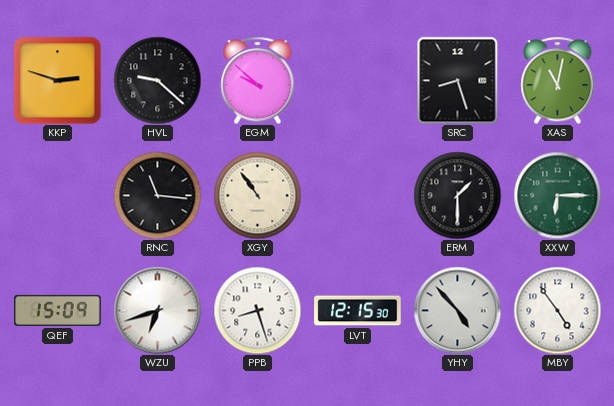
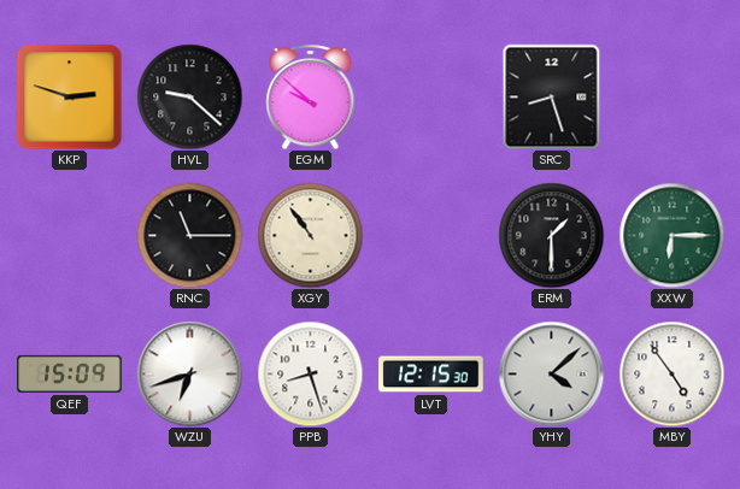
XAS: 11:02 -> none
RNC: 11:16 -> 11:15
YHY: 4:53 -> 4:08
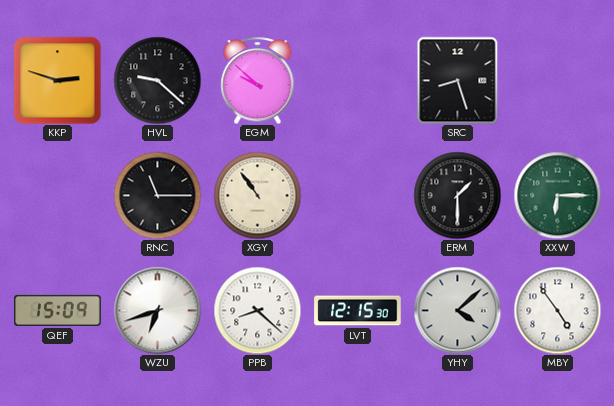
PPB: 8:27 -> 8:22
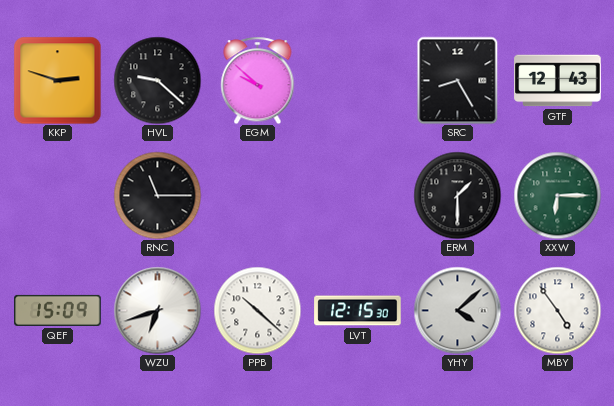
SRC: 8:27 -> 8:25
GTF: none -> 12:43
XGY: 10:54 -> none
PPB: 8:22 -> 10:22
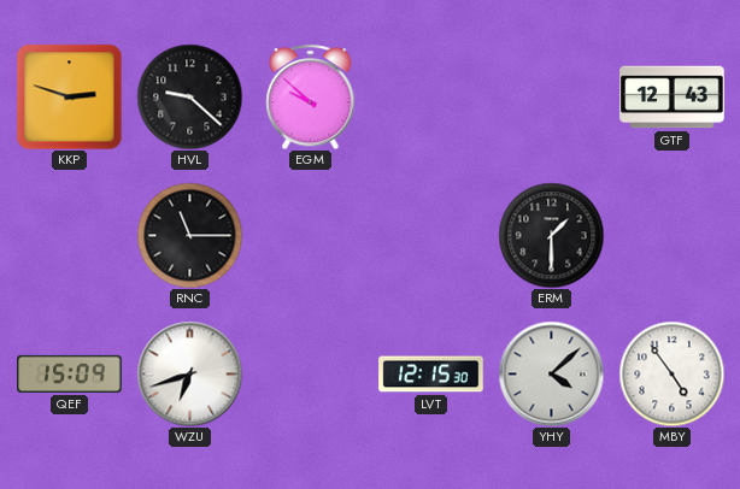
SRC: 8:25 -> none
XXW: 6:15 -> none
PPB: 10:22 -> none
